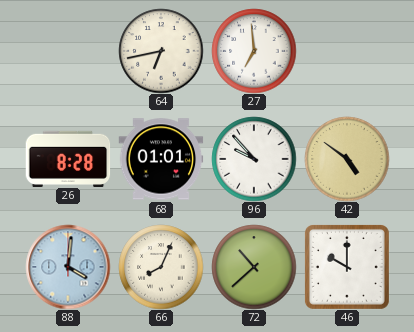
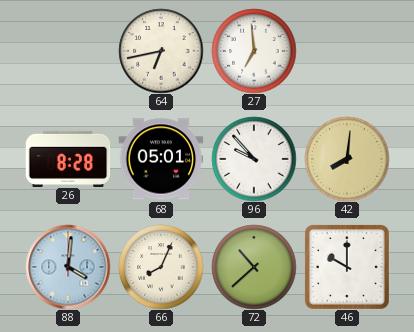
68: 01:01 -> 05:01
42: 4:51 -> 8:01
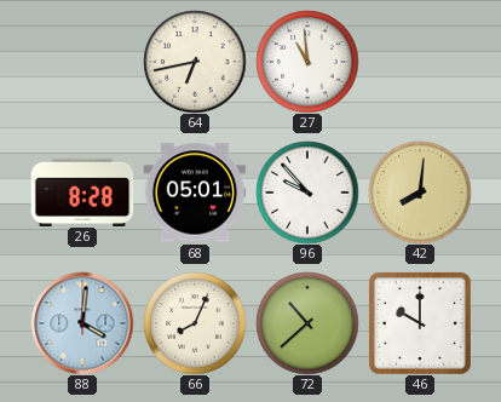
27: 6:59 -> 10:59
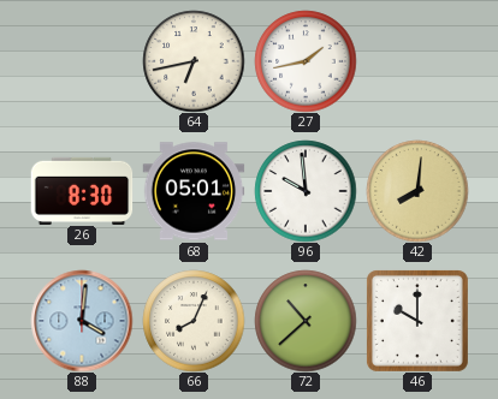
27: 10:59 -> 1:43
26: 8:28 -> 8:30
96: 9:53 -> 9:59
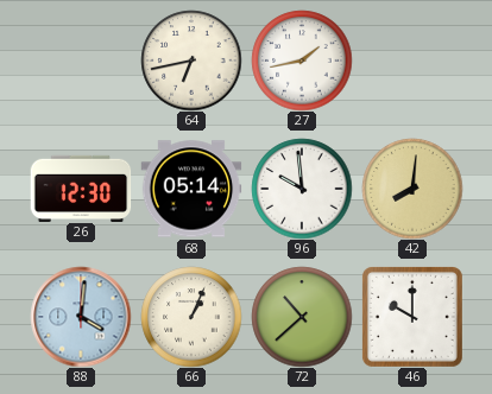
26: 8:30 -> 12:30
68: 05:01 -> 05:14
66: 8:04 -> 1:04
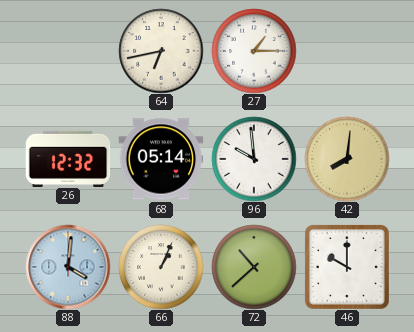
27: 1:43 -> 1:15
26: 12:30 -> 12:32
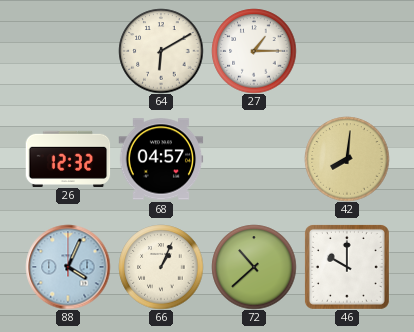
64: 6:43 -> 6:10
68: 05:14 -> 04:57
96: 9:59 -> none
88: 4:01 -> 4:04
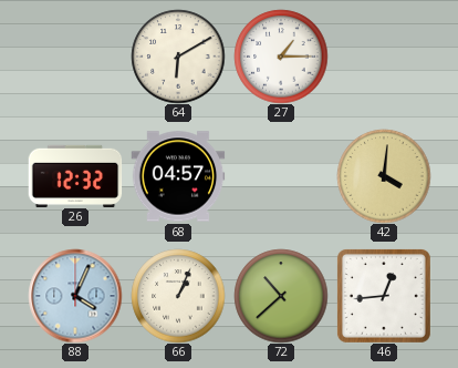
42: 8:01 -> 4:01
46: 10:00 -> 12:44
